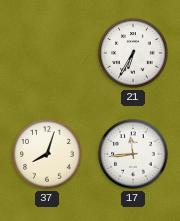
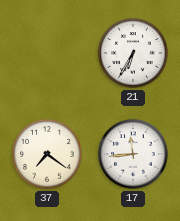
37: 8:03 -> 7:21
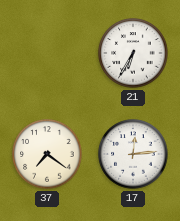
17: 11:44 -> 12:14
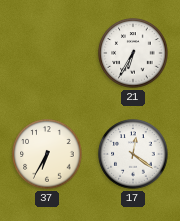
37: 7:21 -> 6:35
17: 12:14 -> 12:21
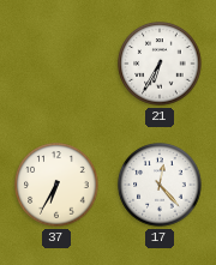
17: 12:21 -> 12:23
